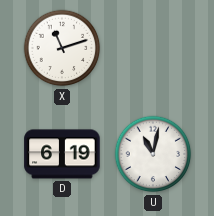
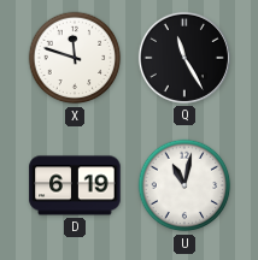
X: 11:12 -> 11:48
Q: none -> 11:25
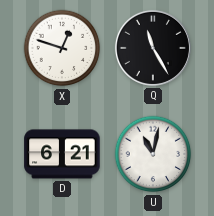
X: 11:48 -> 12:48
D: 6:19 -> 6:21
